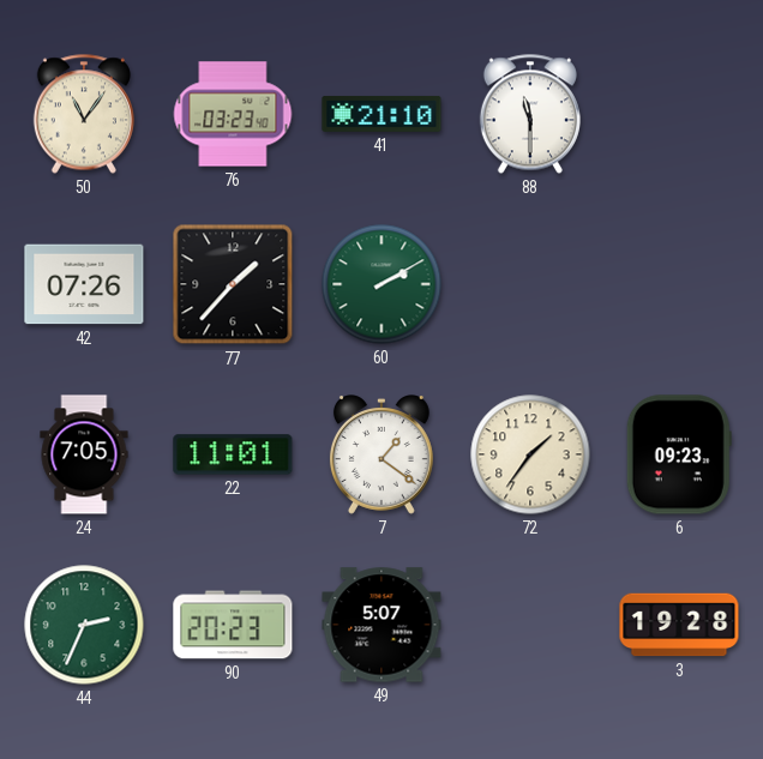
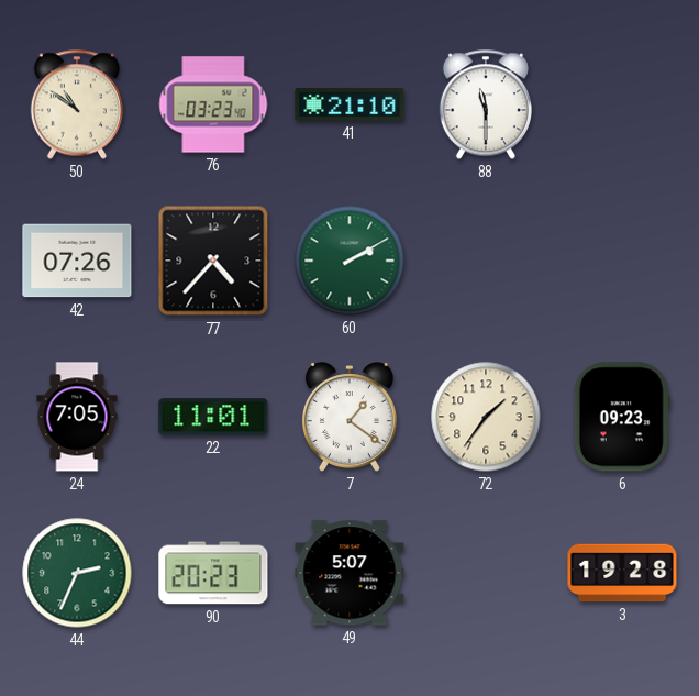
50: 11:06 -> 10:51
77: 1:37 -> 4:37
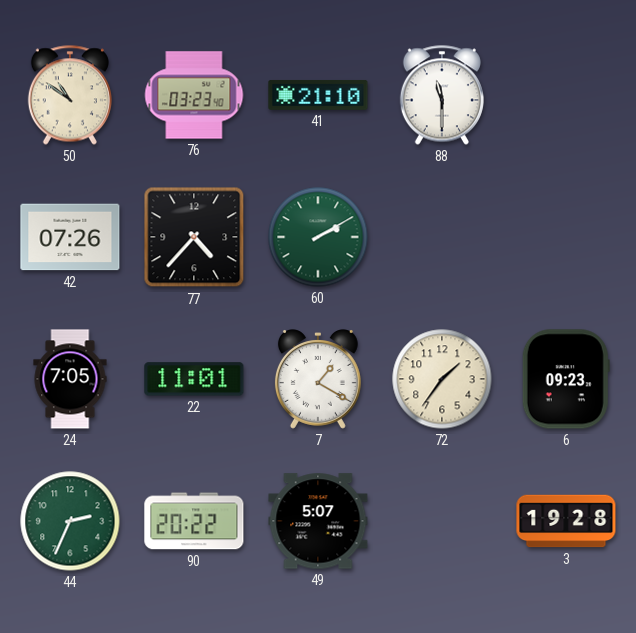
7: 1:21 -> 1:20
90: 20:23 -> 20:22
